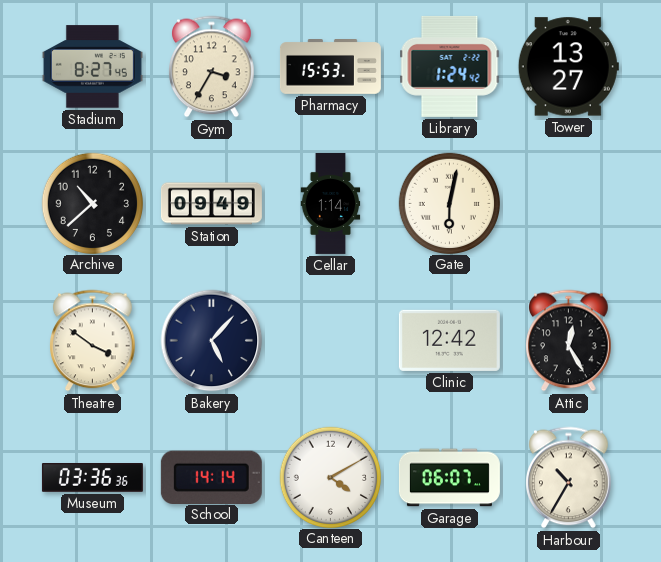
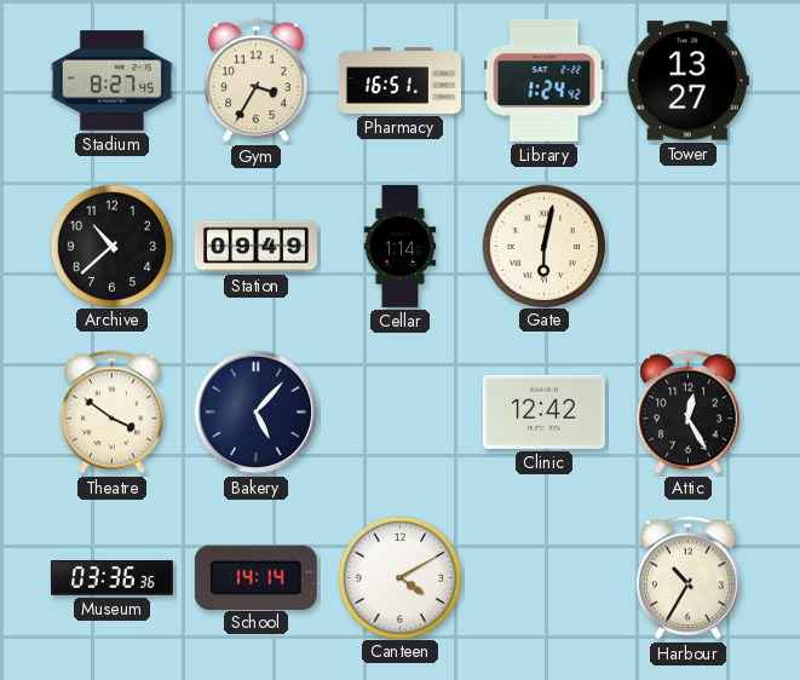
Pharmacy: 15:53 -> 16:51
Garage: 06:07 -> none
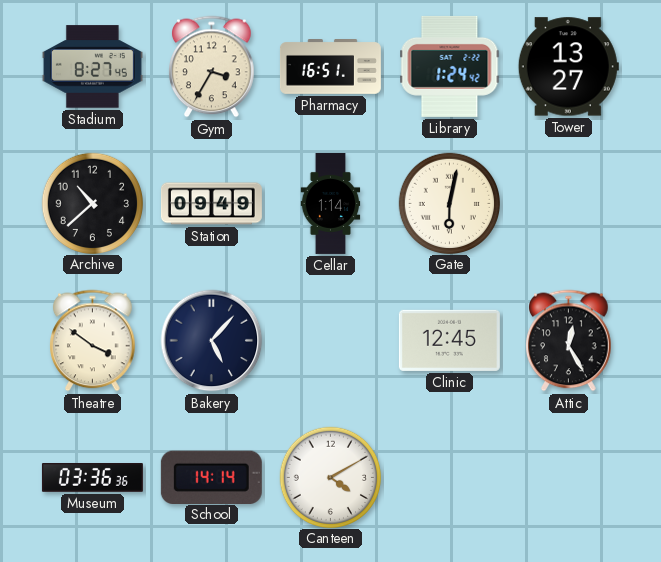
Clinic: 12:42 -> 12:45
Harbour: 10:35 -> none
